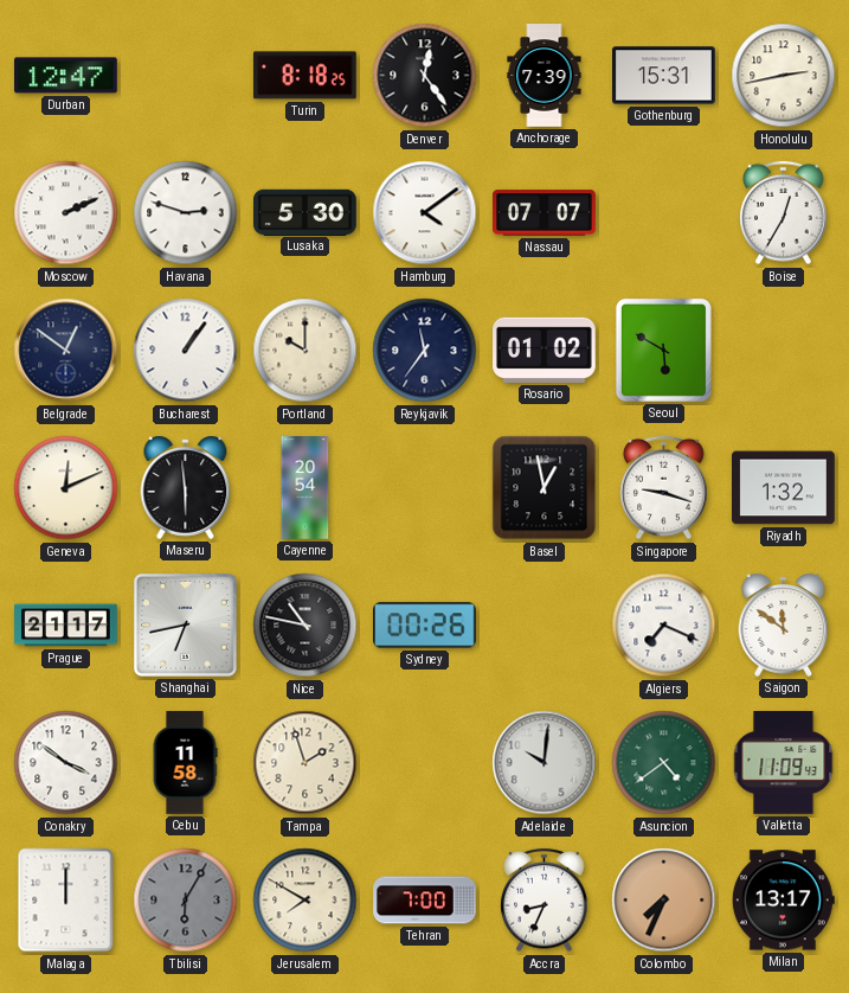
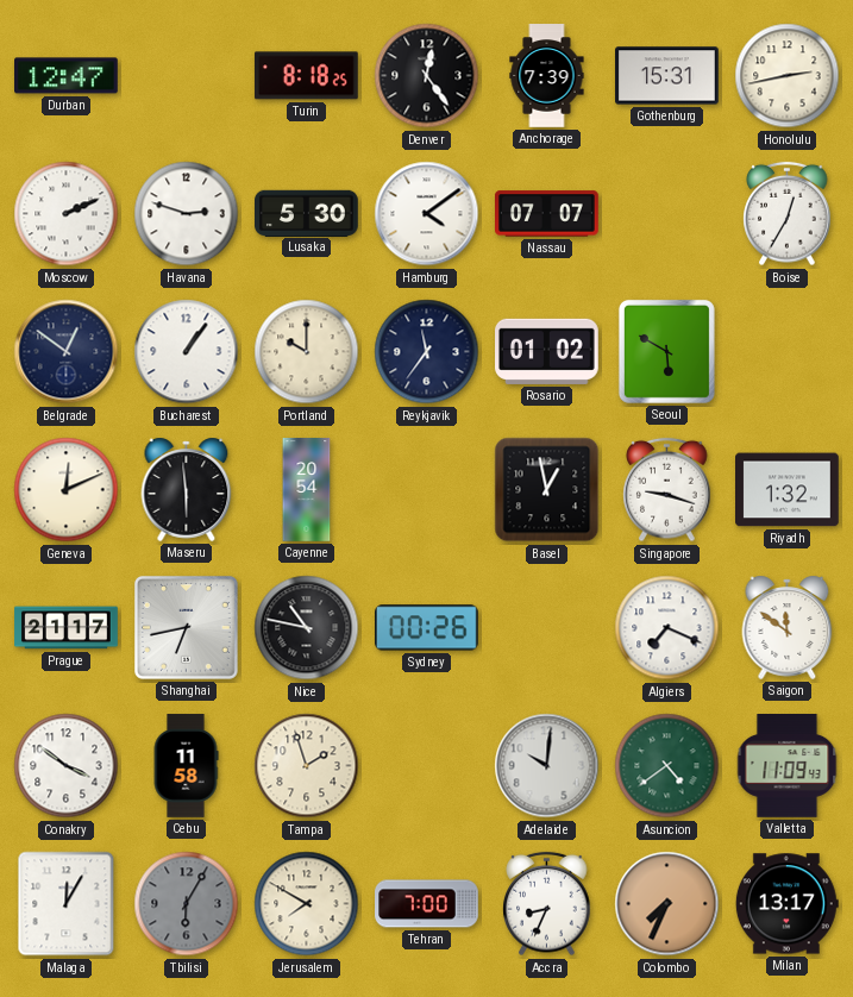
Malaga: 12:00 -> 12:05
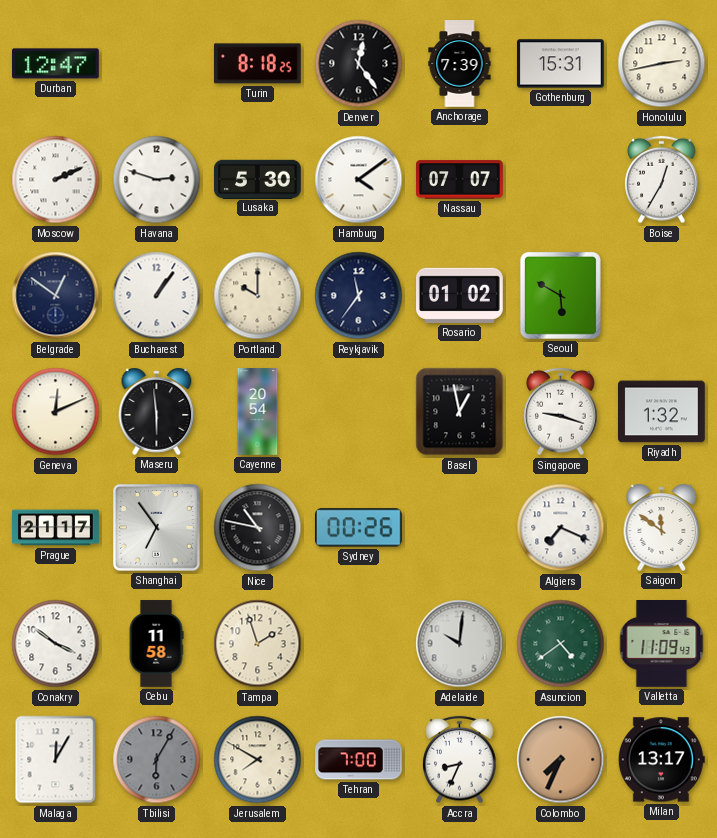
Shanghai: 6:43 -> 6:54
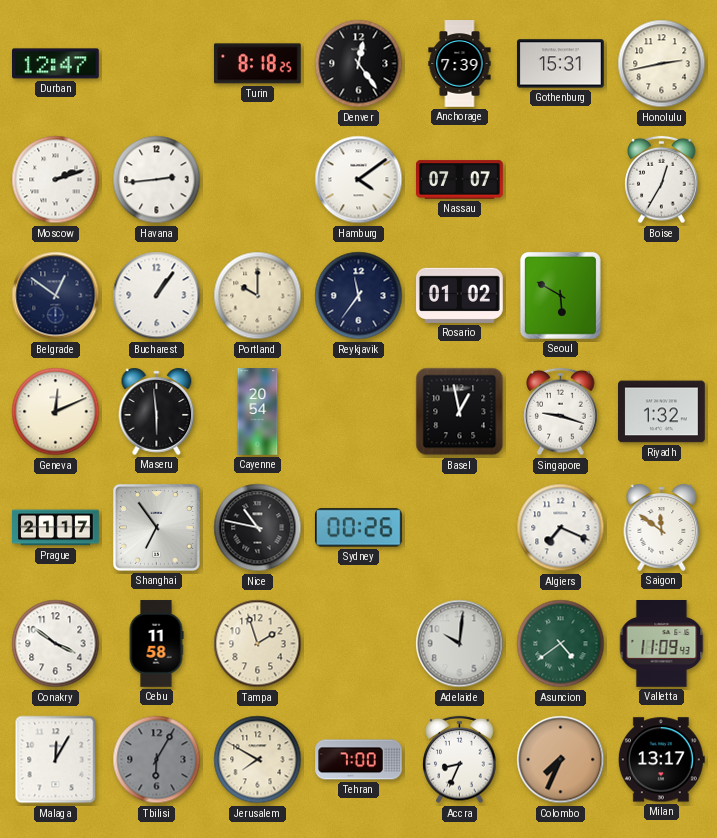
Moscow: 2:11 -> 2:12
Havana: 2:48 -> 2:44
Lusaka: 5:30 -> none
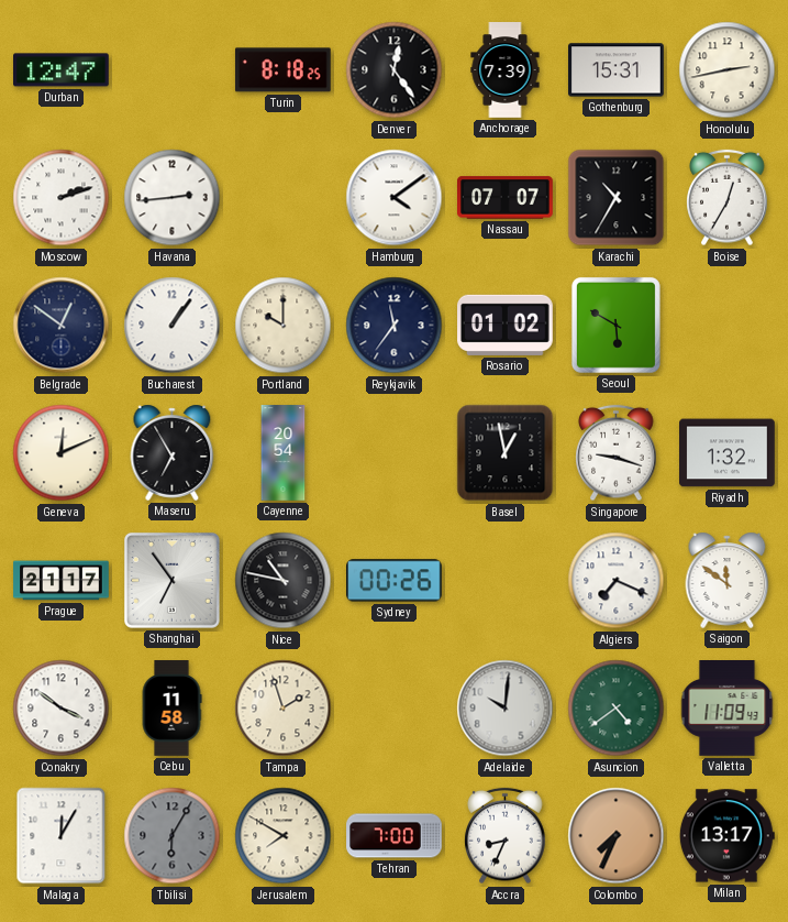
Karachi: none -> 10:35
Maseru: 5:59 -> 6:55
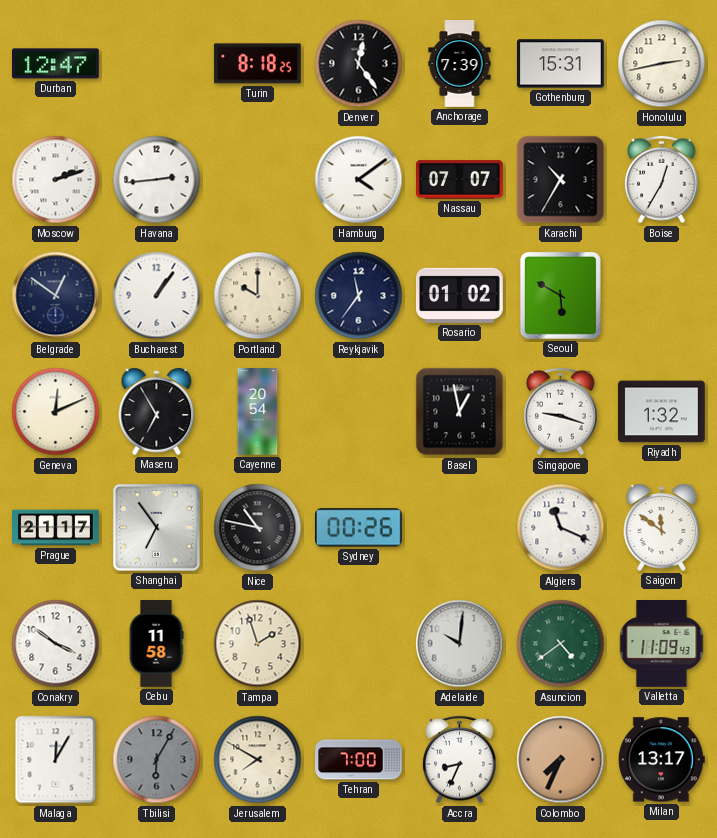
Algiers: 7:19 -> 11:19
